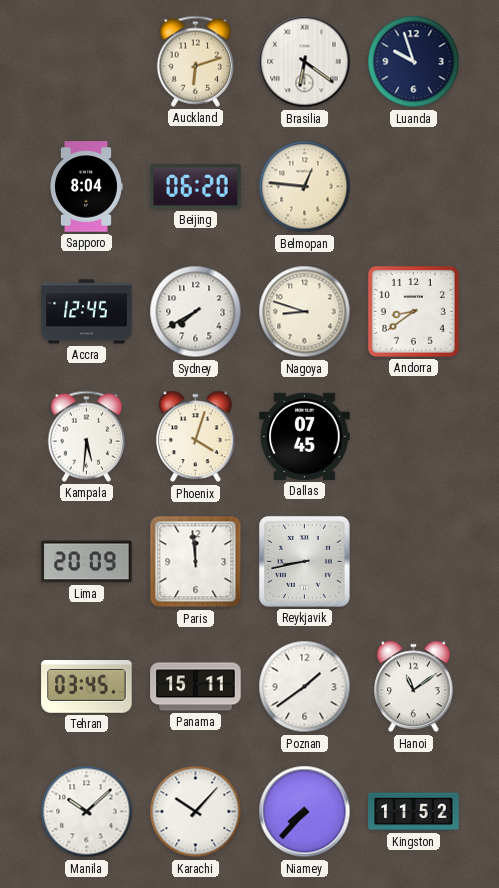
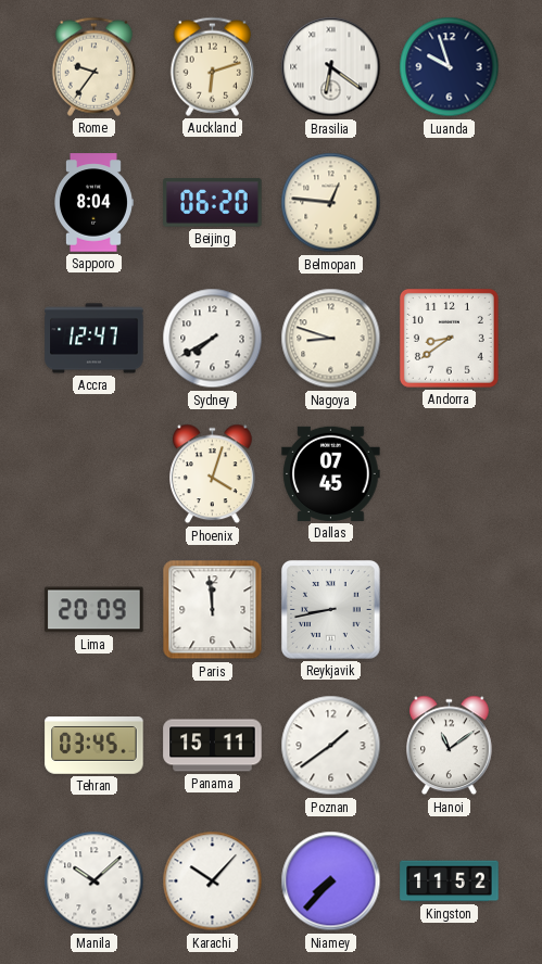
Rome: none -> 9:36
Accra: 12:45 -> 12:47
Kampala: 5:31 -> none
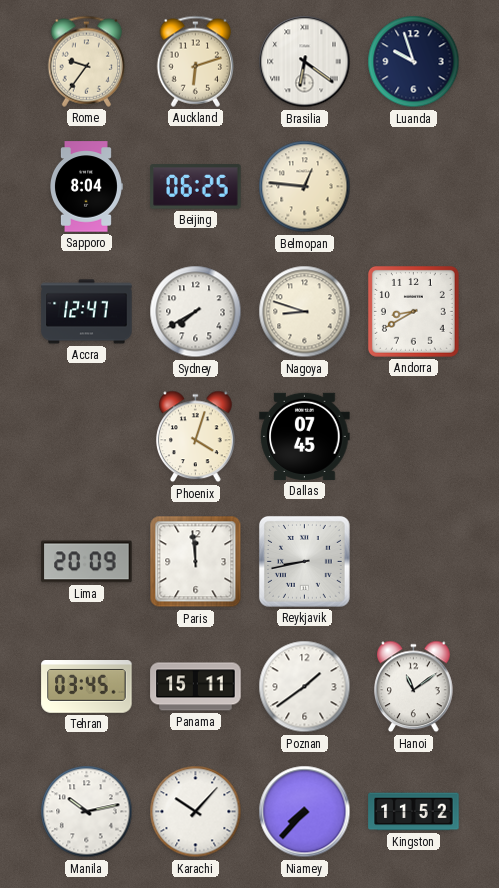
Beijing: 06:20 -> 06:25
Andorra: 8:39 -> 8:40
Manila: 10:08 -> 10:13
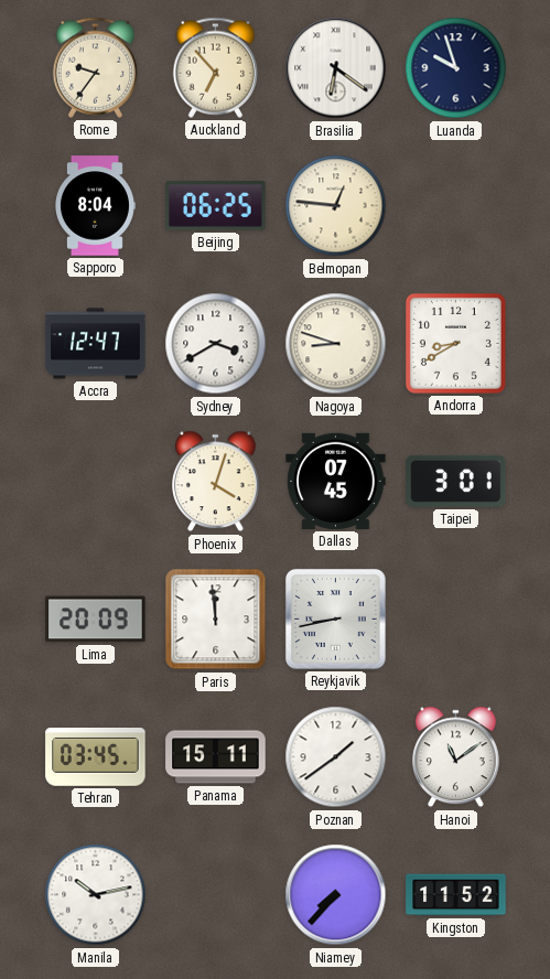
Auckland: 6:12 -> 6:53
Sydney: 7:40 -> 3:40
Taipei: none -> 3:01
Karachi: 10:07 -> none
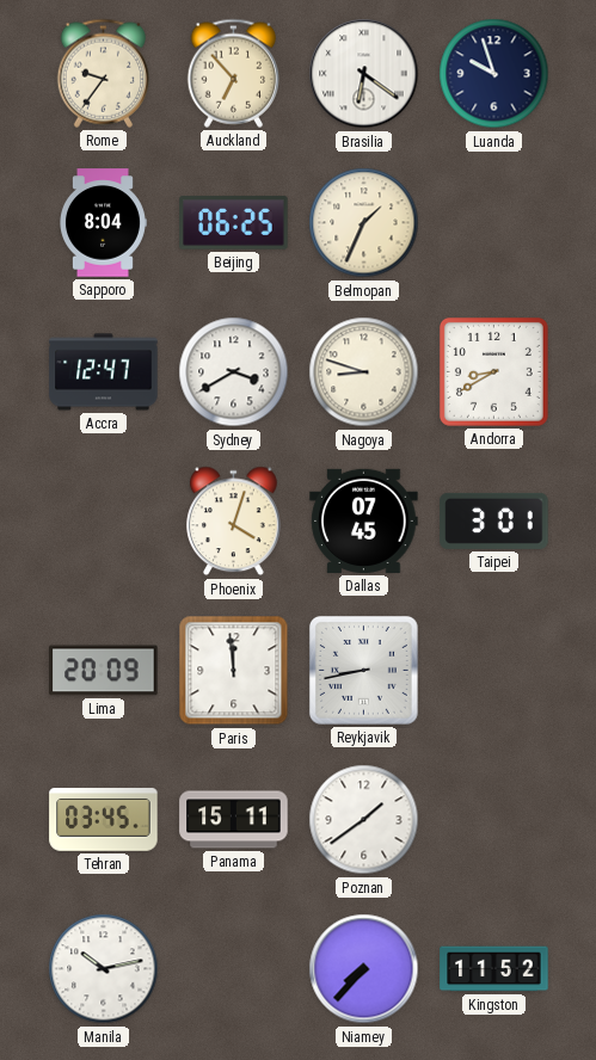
Belmopan: 12:46 -> 1:34
Hanoi: 11:09 -> none
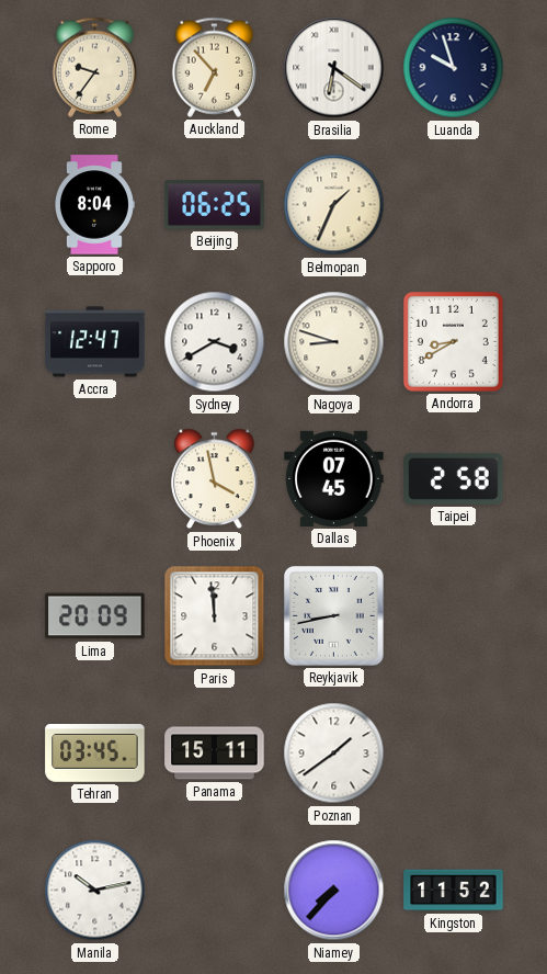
Phoenix: 4:03 -> 3:58
Taipei: 3:01 -> 2:58
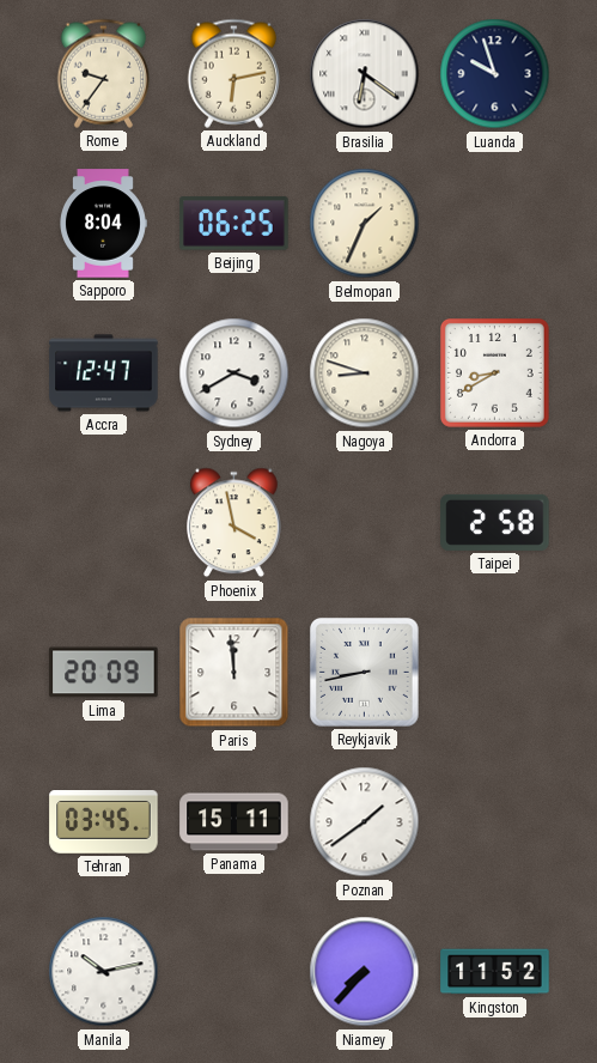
Auckland: 6:53 -> 6:13
Dallas: 07:45 -> none
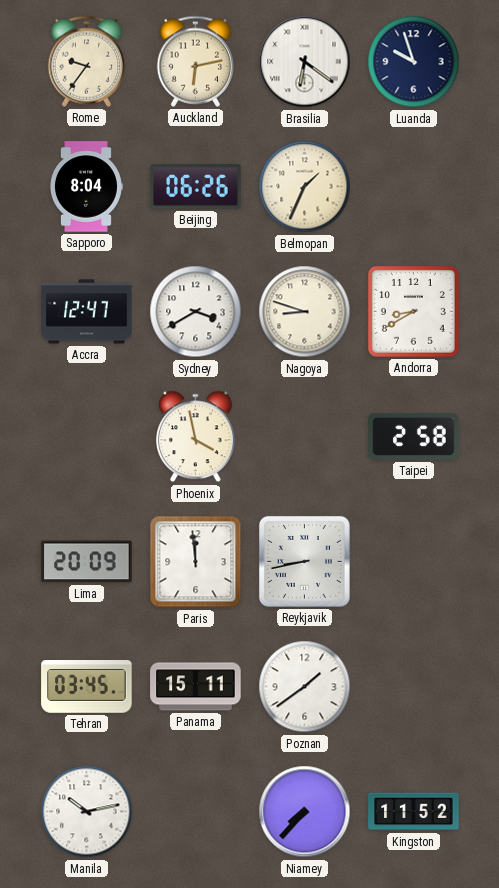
Beijing: 06:25 -> 06:26
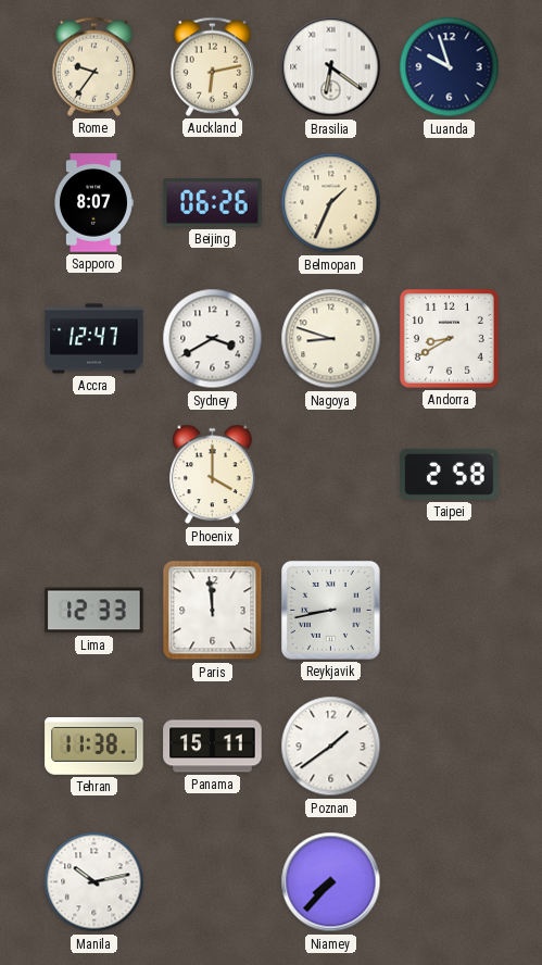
Sapporo: 8:04 -> 8:07
Phoenix: 3:58 -> 4:00
Lima: 20:09 -> 12:33
Tehran: 03:45 -> 11:38
Kingston: 11:52 -> none
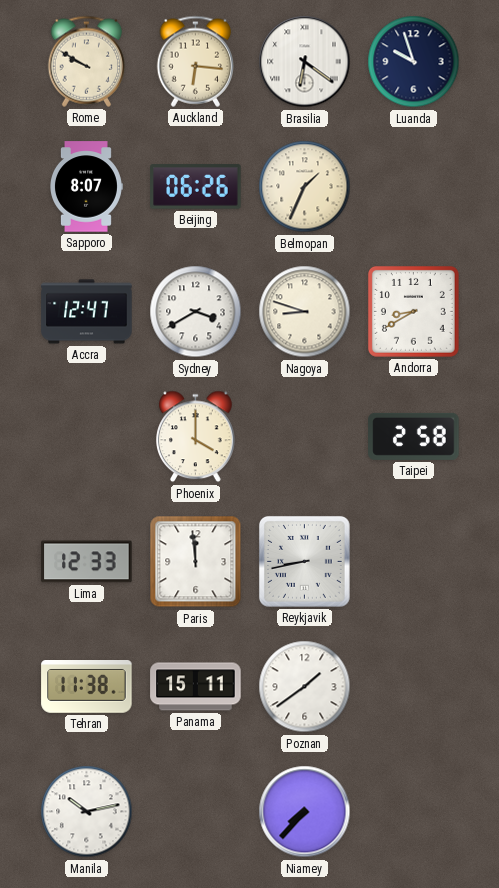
Rome: 9:36 -> 9:50
Auckland: 6:13 -> 6:16
